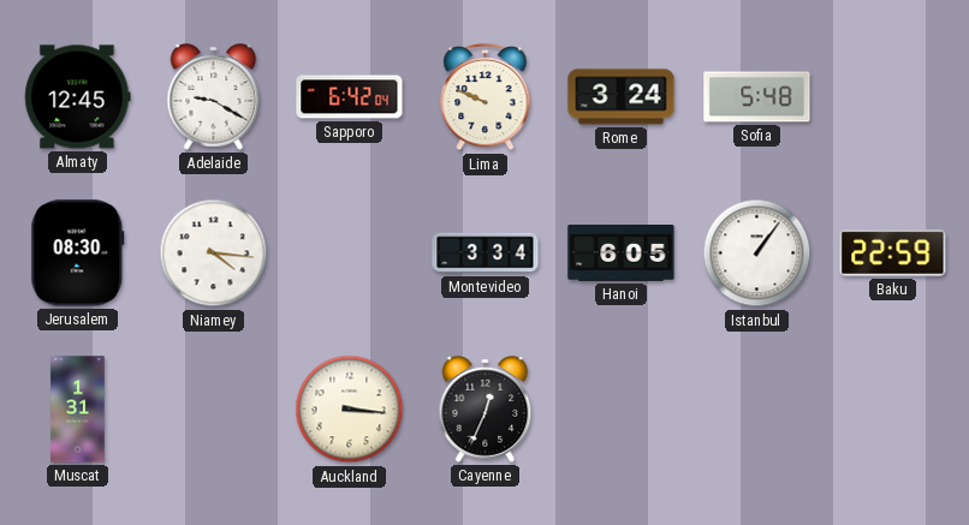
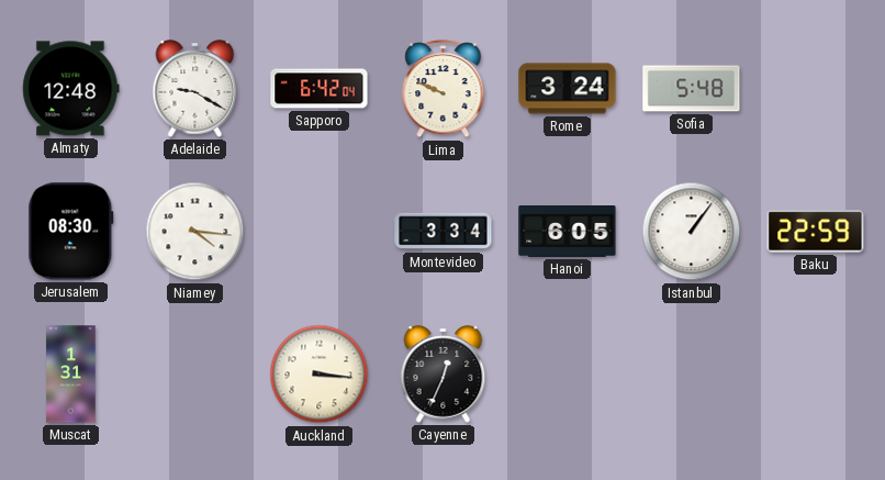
Almaty: 12:45 -> 12:48
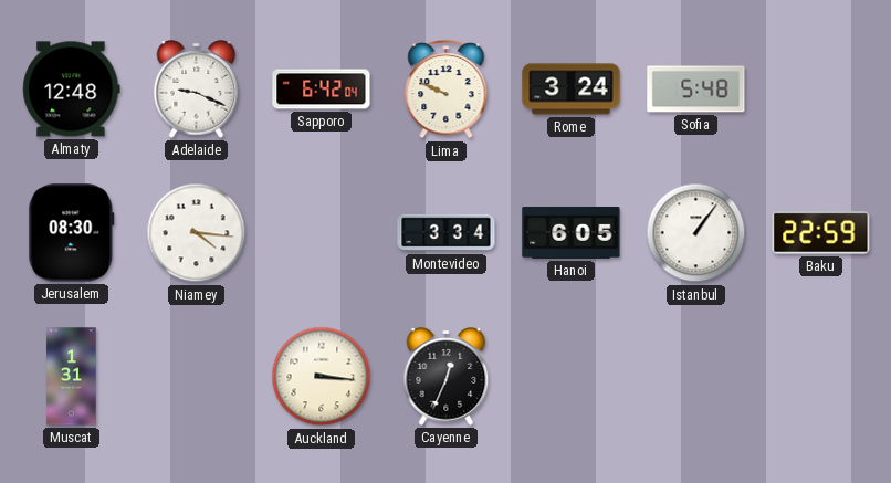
Adelaide: 9:20 -> 9:19
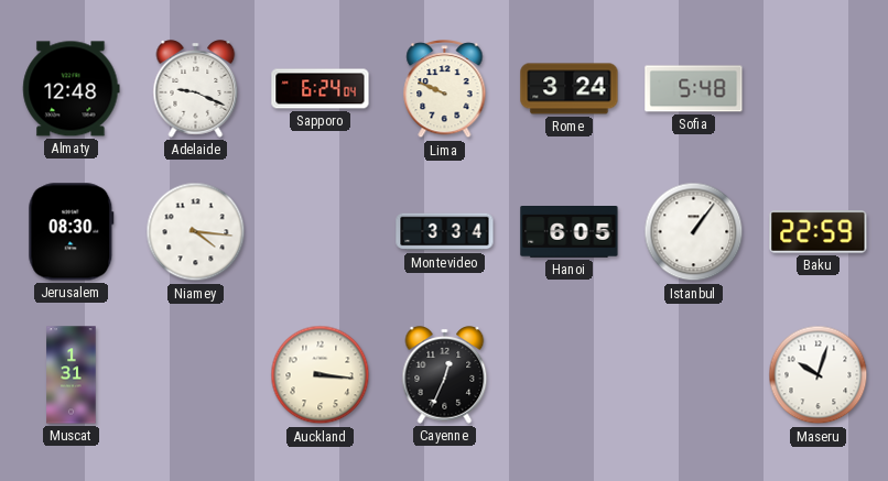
Sapporo: 6:42 -> 6:24
Maseru: none -> 10:03
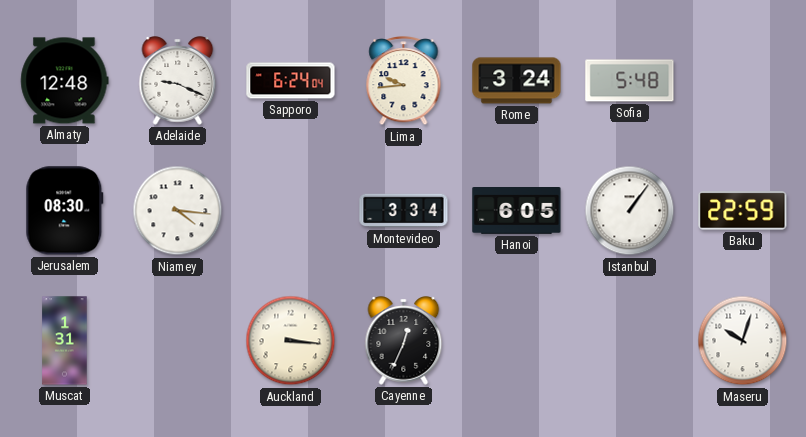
Lima: 9:49 -> 9:44
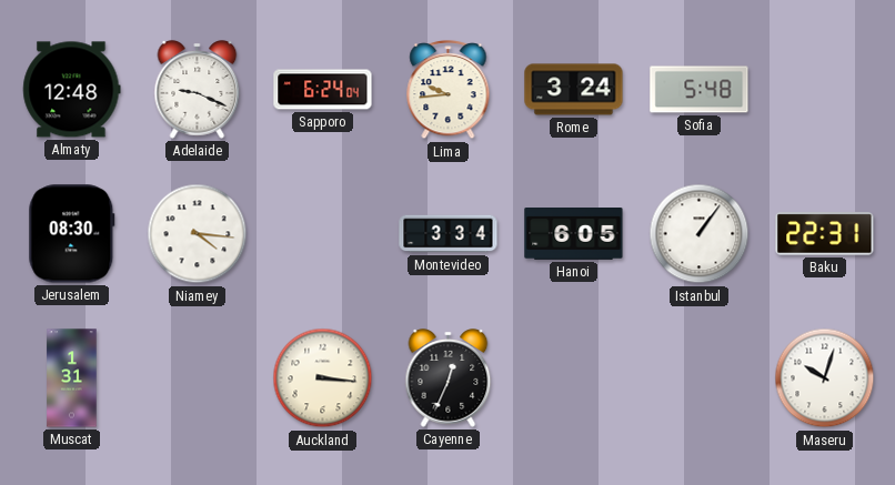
Baku: 22:59 -> 22:31
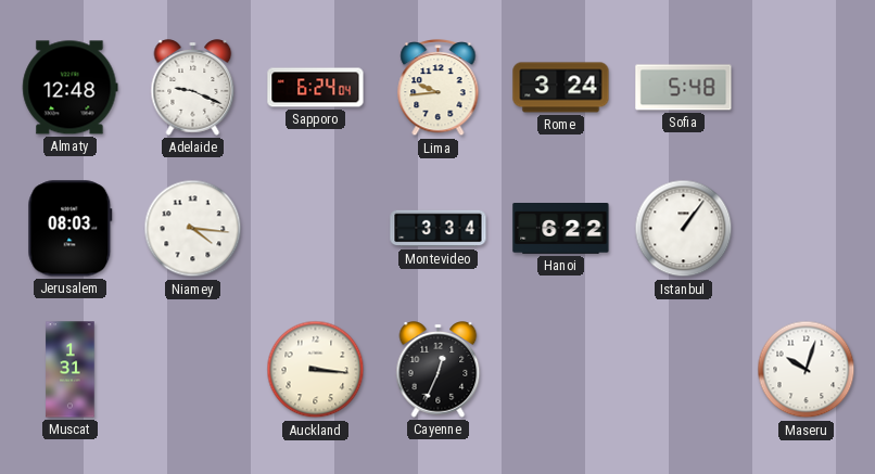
Jerusalem: 08:30 -> 08:03
Hanoi: 6:05 -> 6:22
Baku: 22:31 -> none
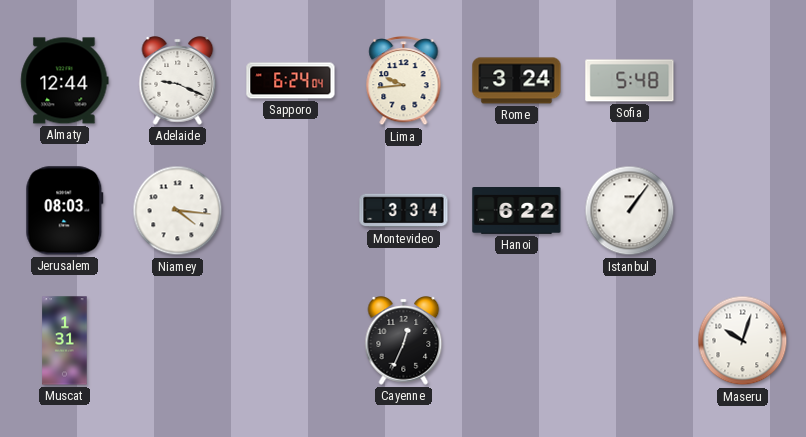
Almaty: 12:48 -> 12:44
Auckland: 3:16 -> none
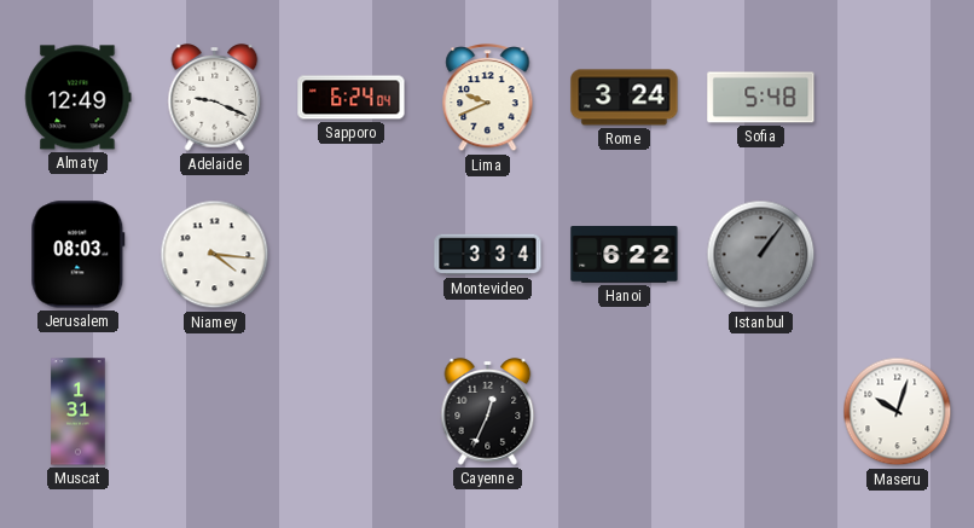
Almaty: 12:44 -> 12:49
Lima: 9:44 -> 9:41
Istanbul dial: white -> grey
